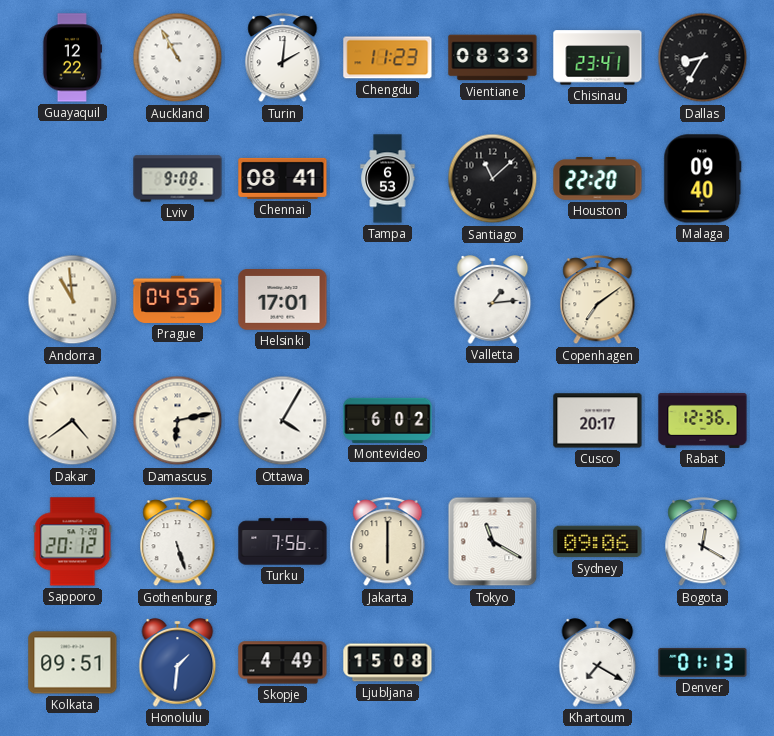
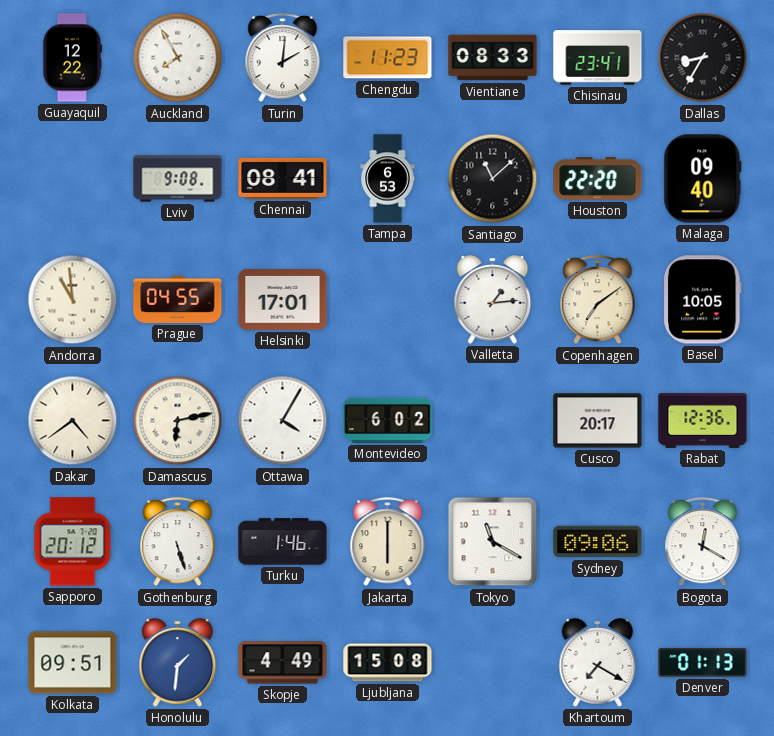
Auckland: 10:55 -> 7:55
Basel: none -> 10:05
Turku: 7:56 -> 1:46
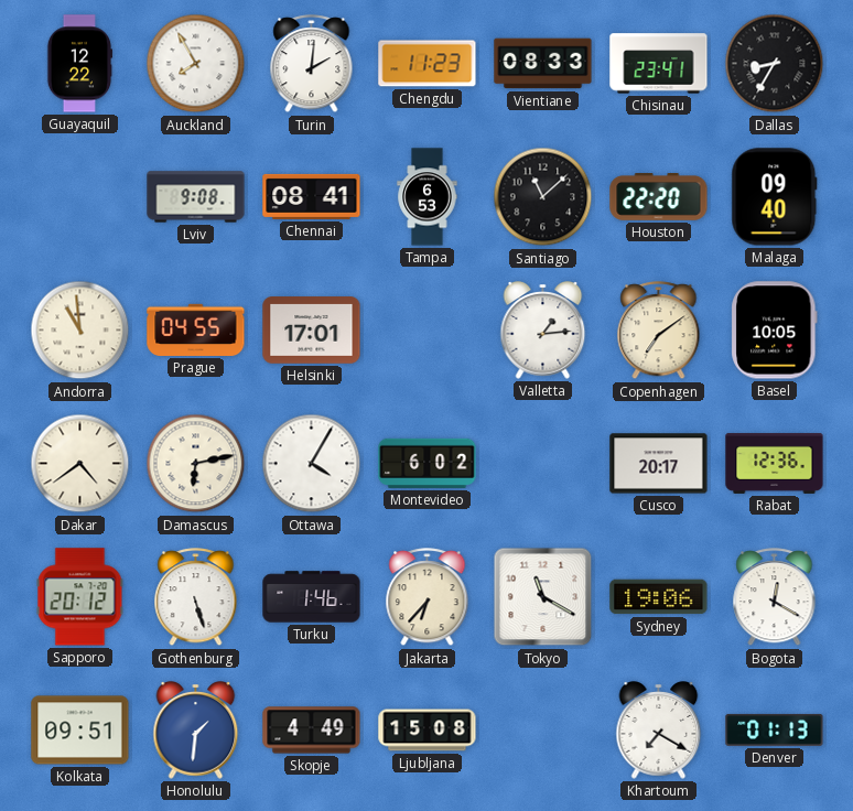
Jakarta: 6:00 -> 6:37
Sydney: 09:06 -> 19:06
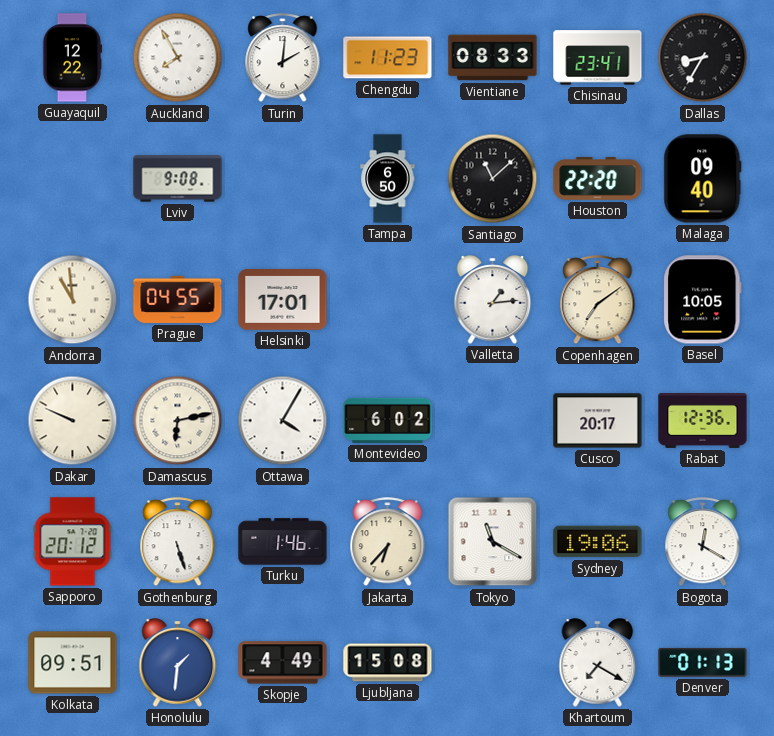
Chennai: 08:41 -> none
Tampa: 6:53 -> 6:50
Dakar: 4:39 -> 9:49
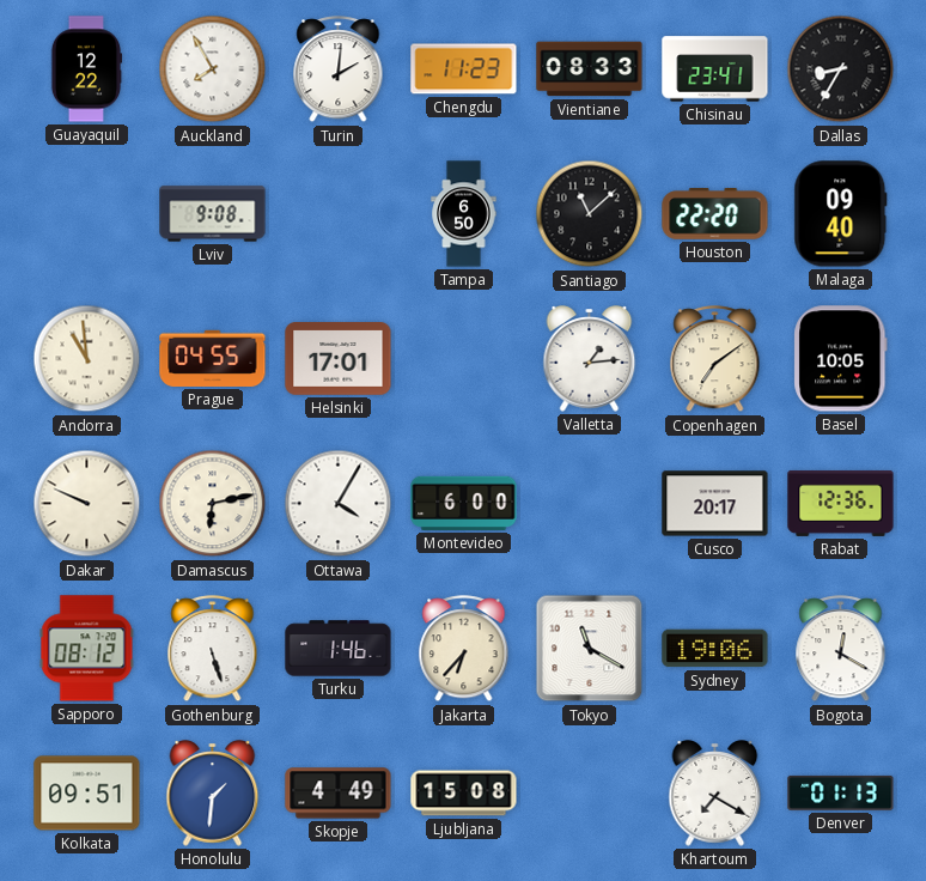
Montevideo: 6:02 -> 6:00
Sapporo: 20:12 -> 08:12
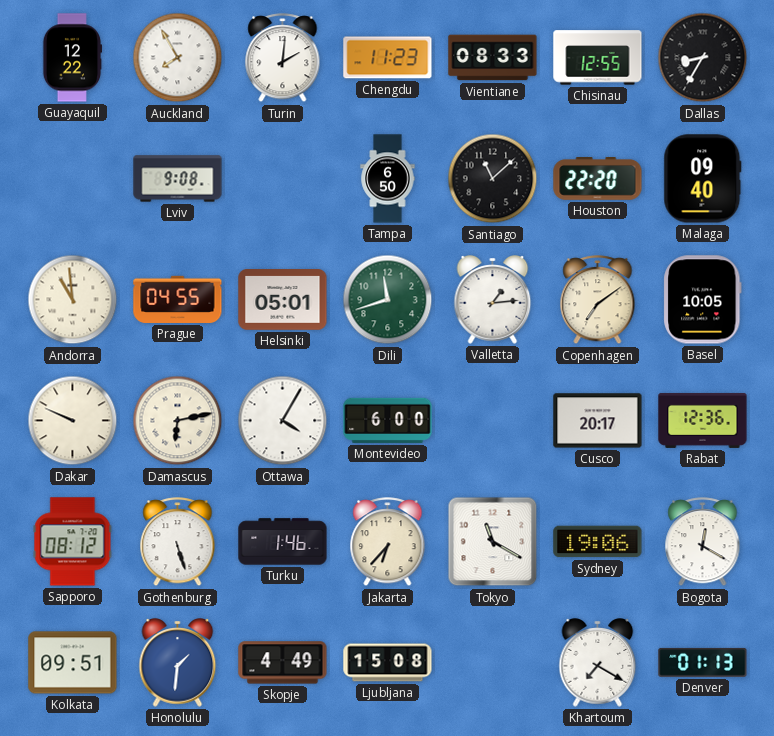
Chisinau: 23:41 -> 12:55
Helsinki: 17:01 -> 05:01
Dili: none -> 11:42
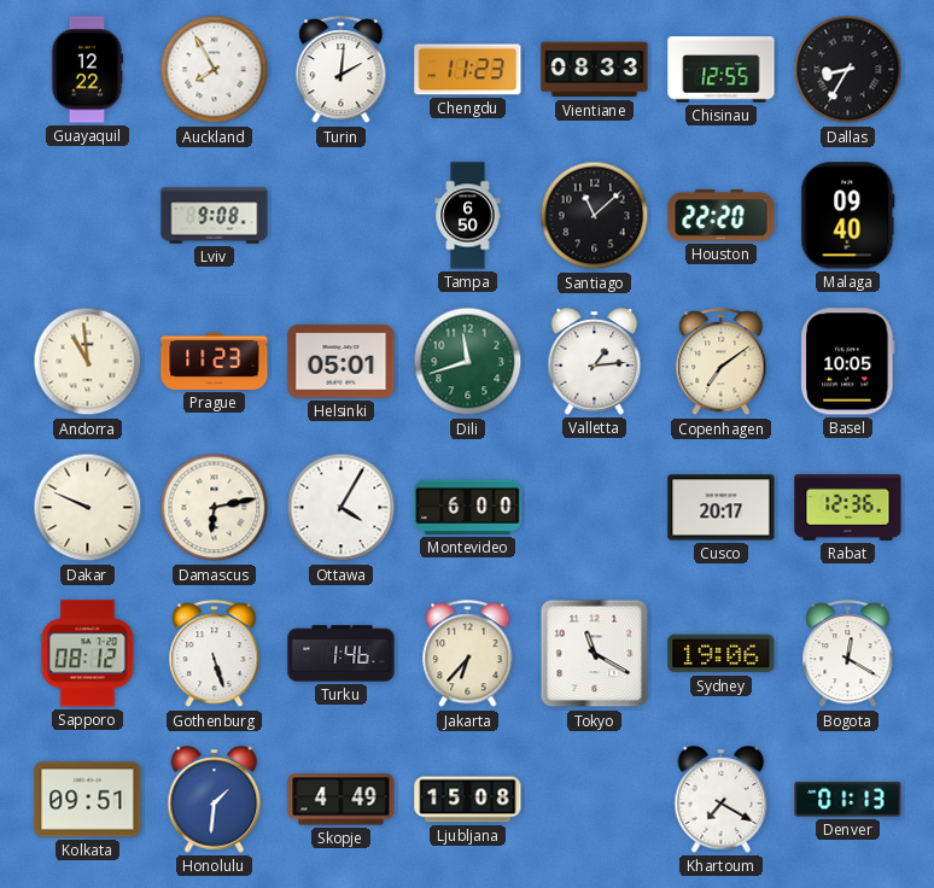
Prague: 04:55 -> 11:23
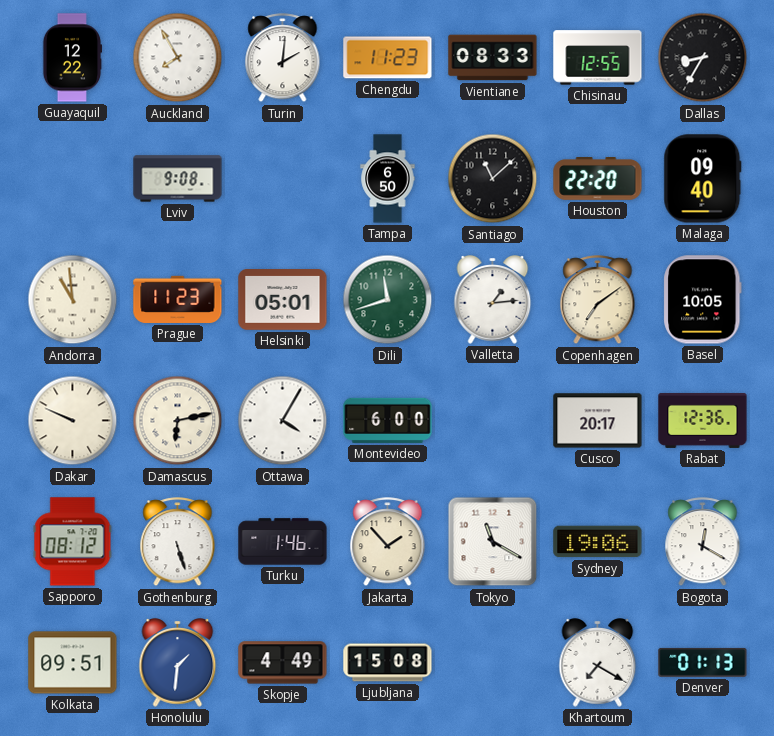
Jakarta: 6:37 -> 1:53
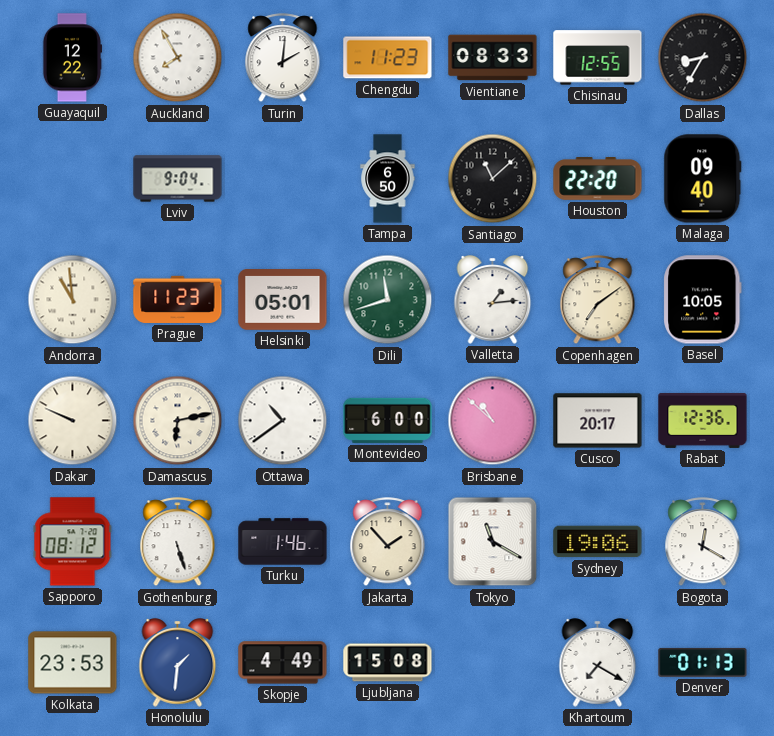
Lviv: 9:08 -> 9:04
Ottawa: 4:05 -> 10:39
Brisbane: none -> 10:52
Kolkata: 09:51 -> 23:53
